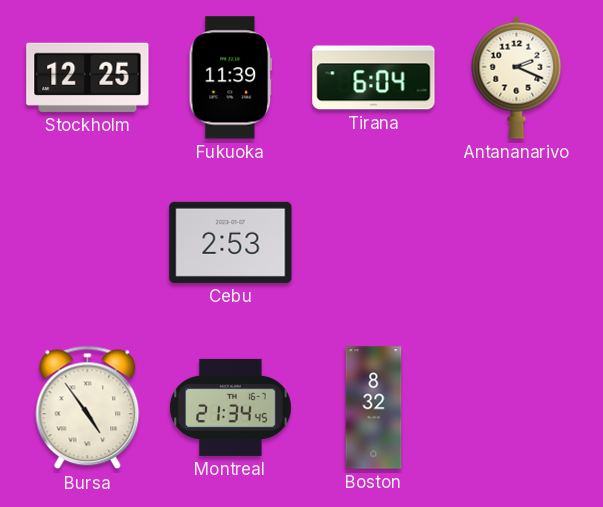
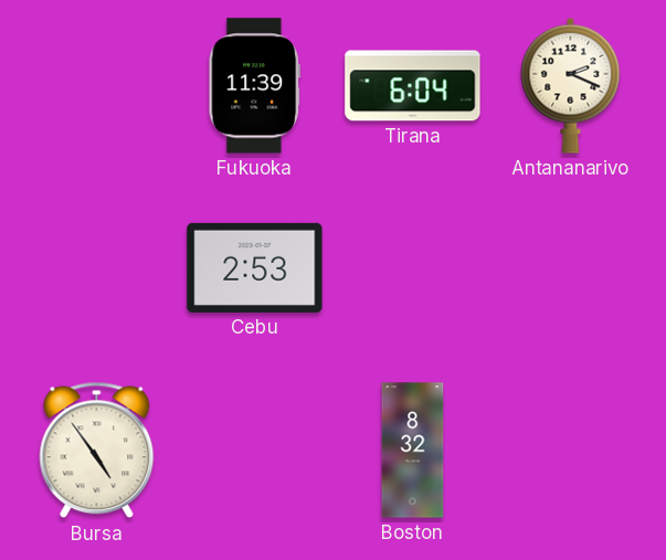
Stockholm: 12:25 -> none
Montreal: 21:34 -> none
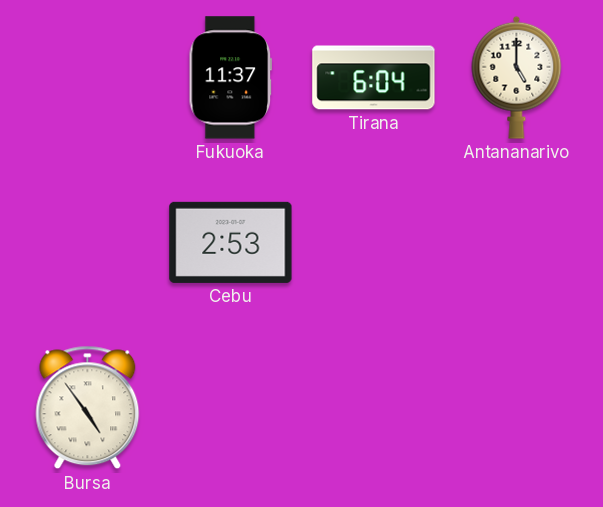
Fukuoka: 11:39 -> 11:37
Antananarivo: 2:19 -> 5:00
Boston: 8:32 -> none
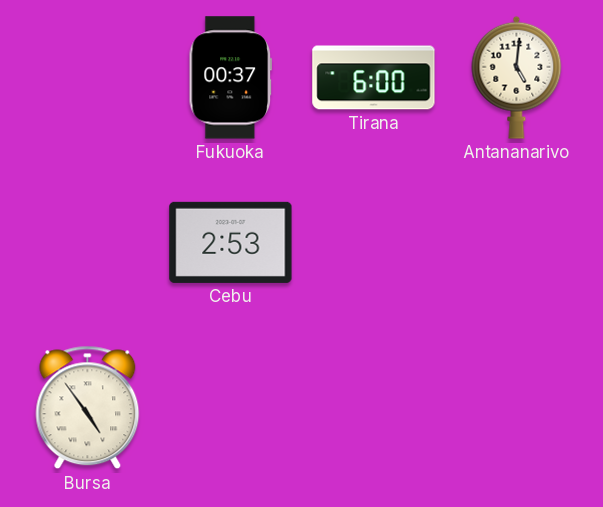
Fukuoka: 11:37 -> 00:37
Tirana: 6:04 -> 6:00
Antananarivo: 5:00 -> 5:01
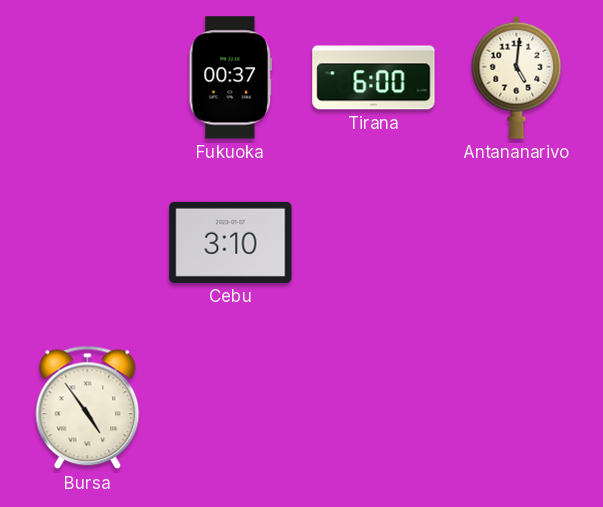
Cebu: 2:53 -> 3:10
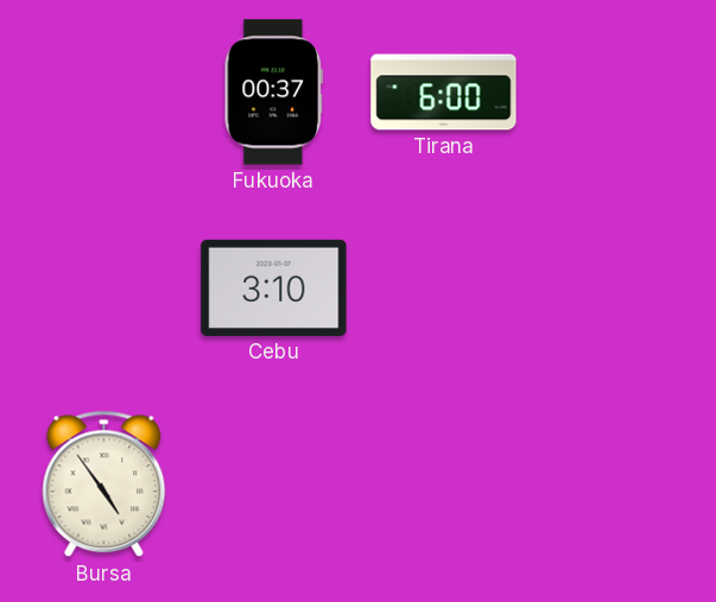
Antananarivo: 5:01 -> none
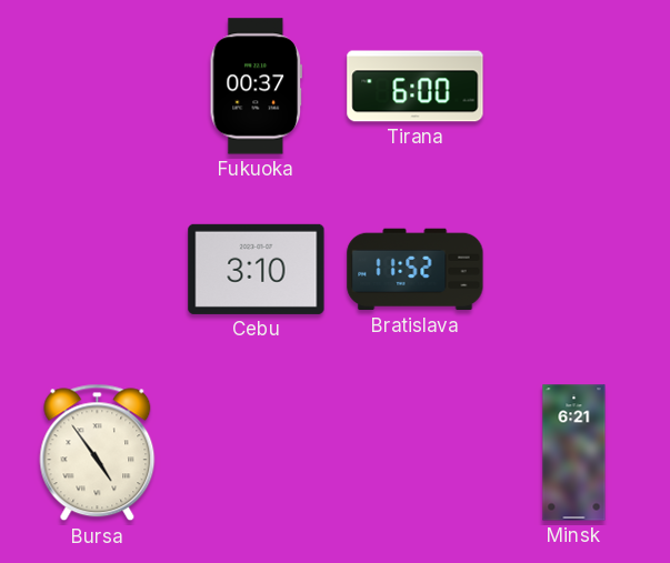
Bratislava: none -> 11:52
Minsk: none -> 6:21
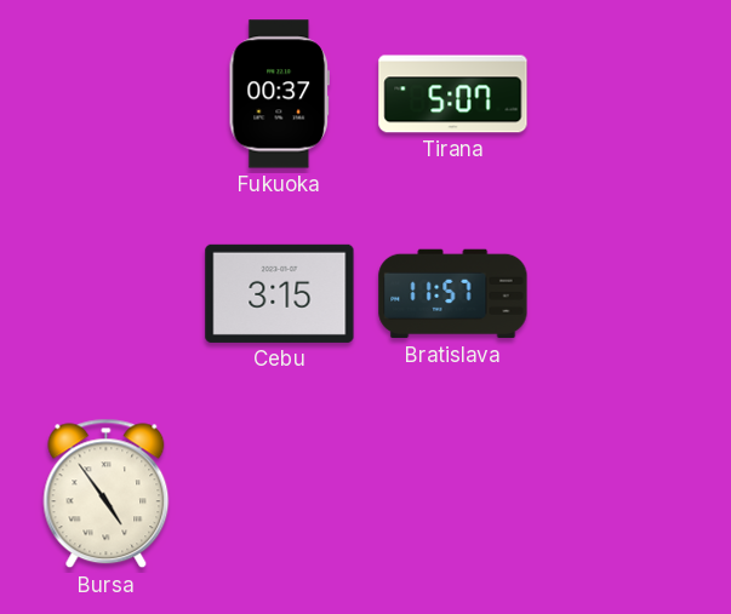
Tirana: 6:00 -> 5:07
Cebu: 3:10 -> 3:15
Bratislava: 11:52 -> 11:57
Minsk: 6:21 -> none
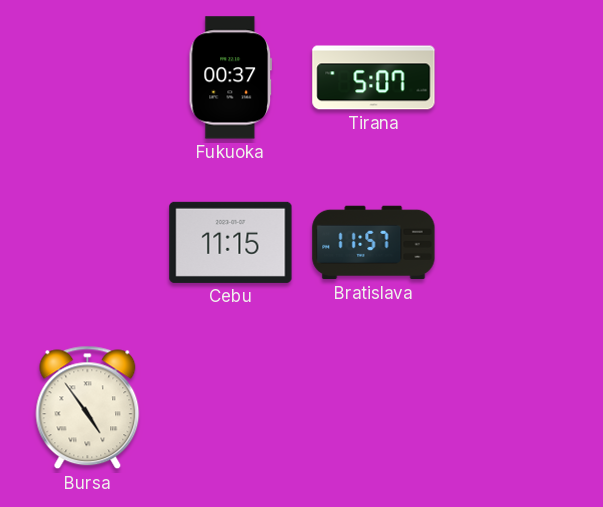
Cebu: 3:15 -> 11:15
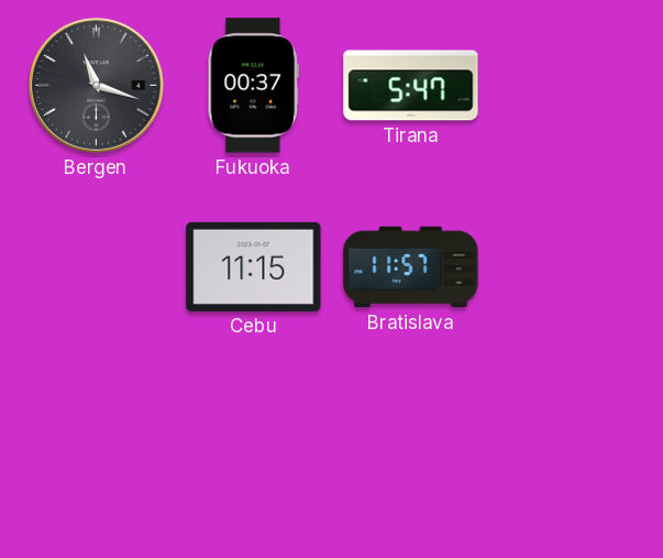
Bergen: none -> 11:18
Tirana: 5:07 -> 5:47
Bursa: 4:54 -> none
